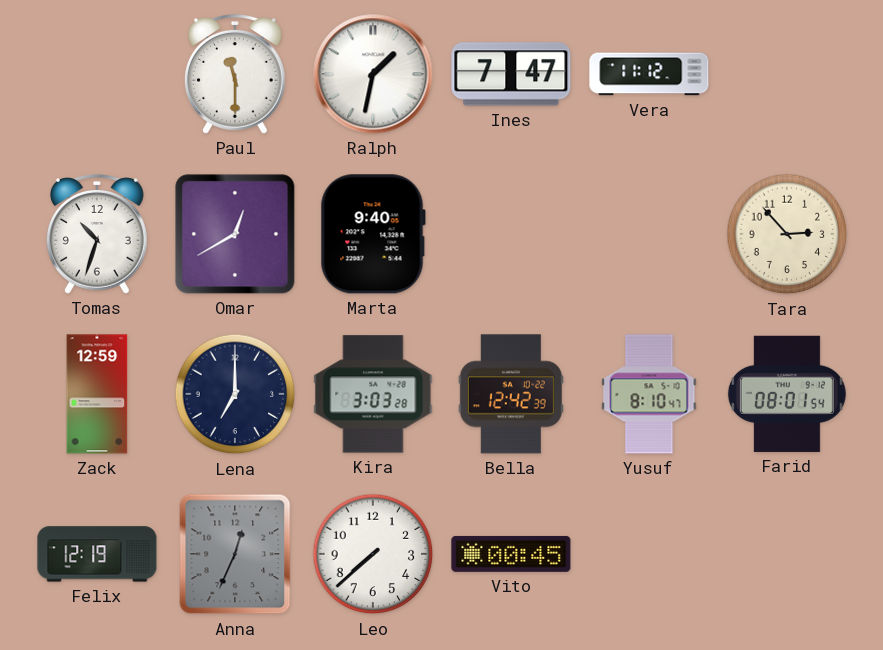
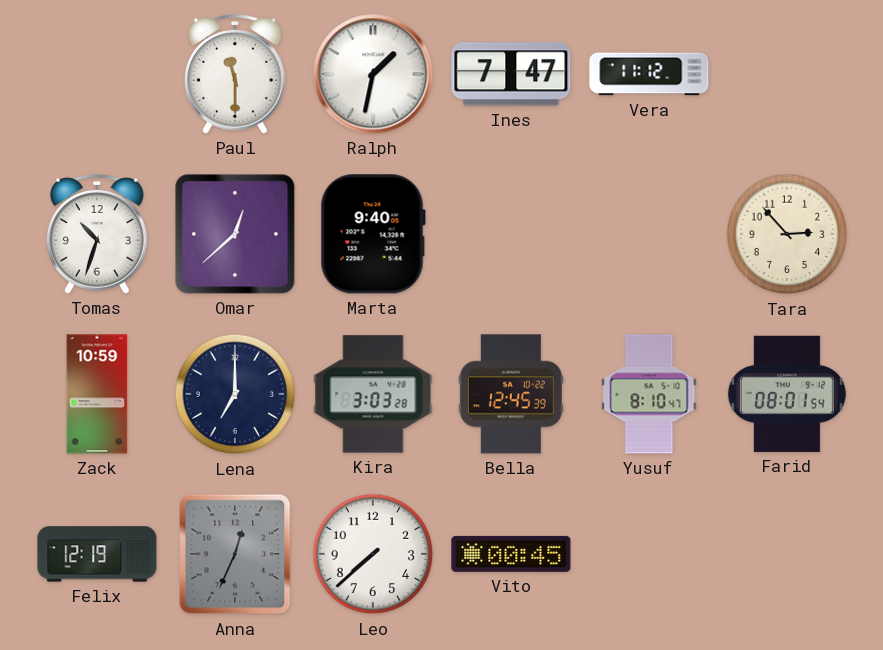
Omar: 12:40 -> 12:38
Zack: 12:59 -> 10:59
Bella: 12:42 -> 12:45
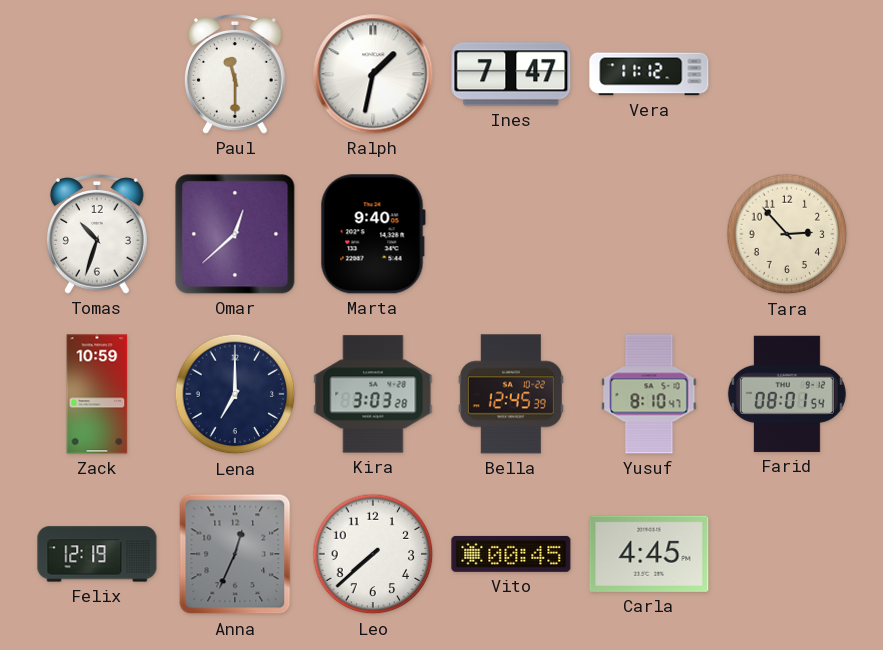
Carla: none -> 4:45
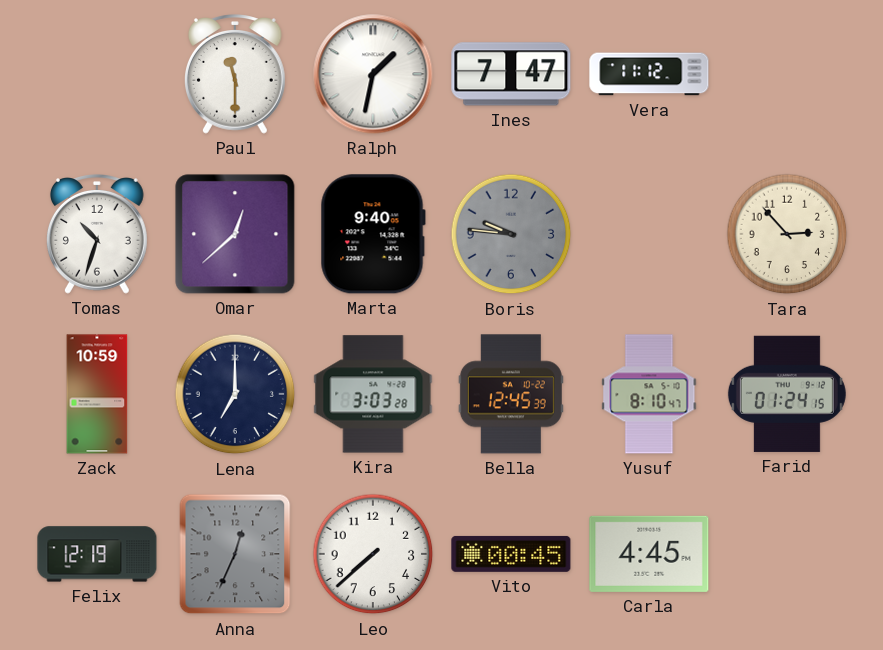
Boris: none -> 9:46
Farid: 08:01 -> 01:24
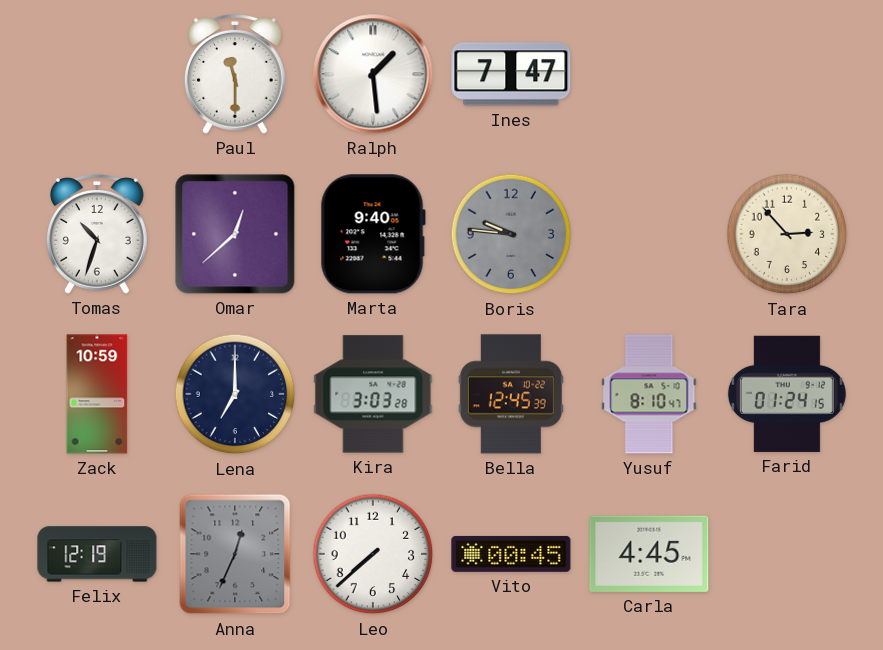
Ralph: 1:32 -> 1:29
Vera: 11:12 -> none
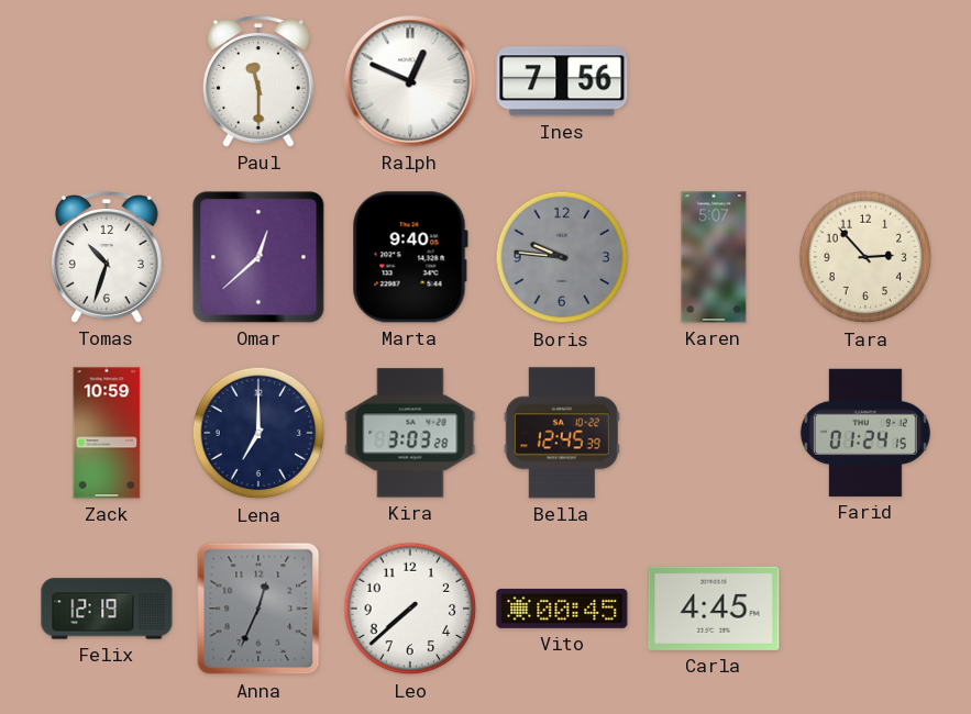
Ralph: 1:29 -> 12:49
Ines: 7:47 -> 7:56
Karen: none -> 5:07
Yusuf: 8:10 -> none
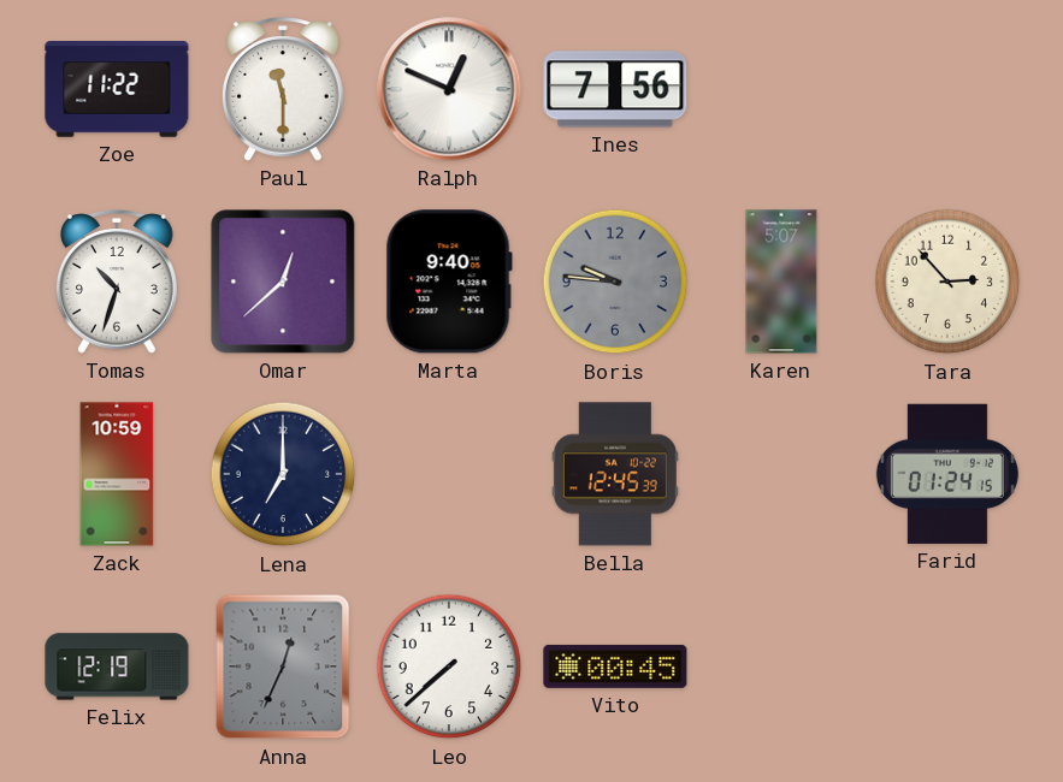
Zoe: none -> 11:22
Kira: 3:03 -> none
Carla: 4:45 -> none
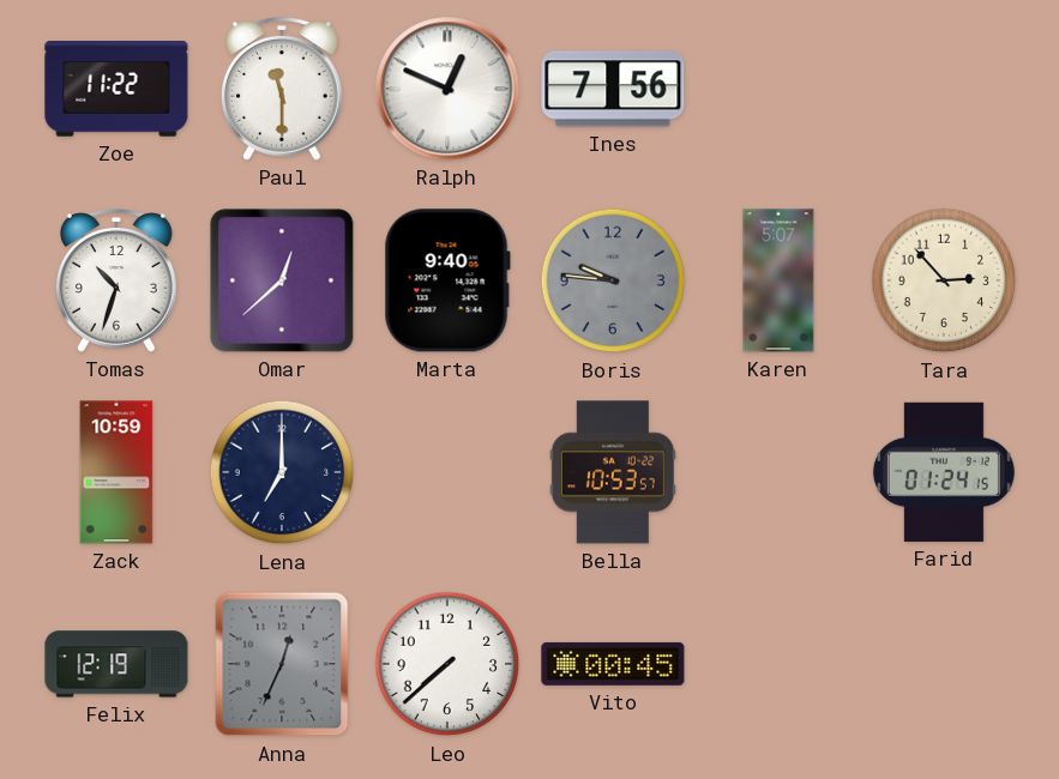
Bella: 12:45 -> 10:53
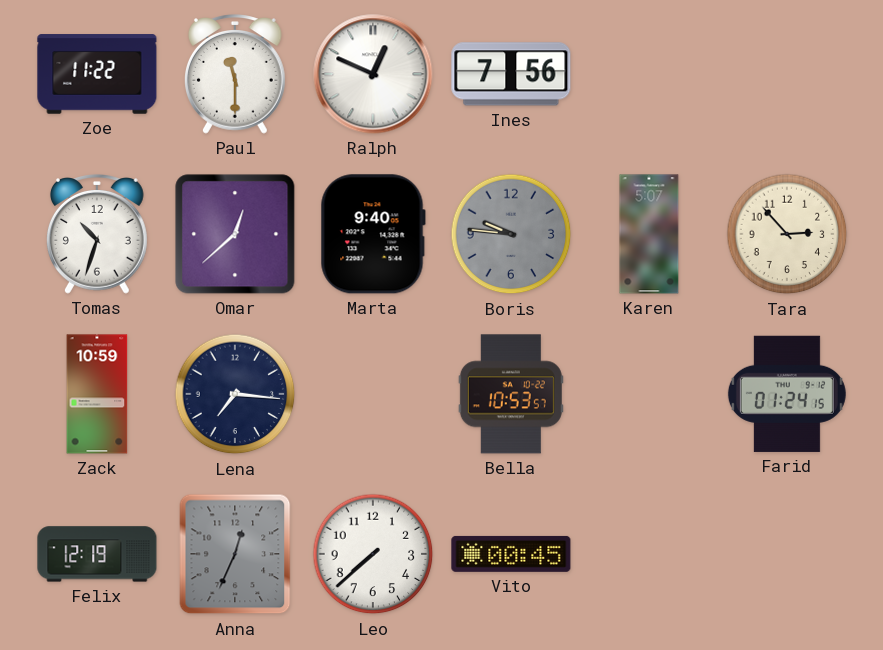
Lena: 7:00 -> 7:16
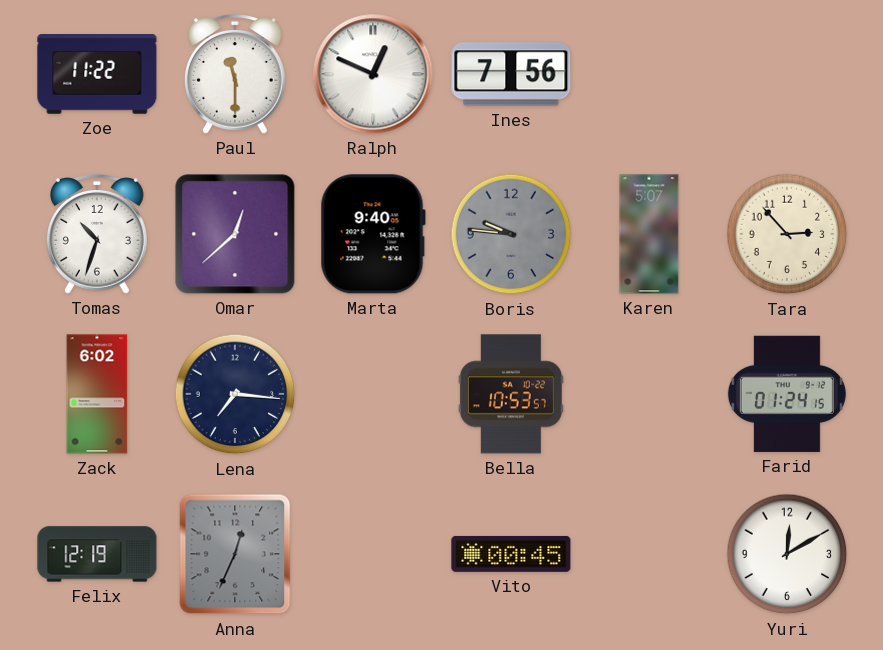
Zack: 10:59 -> 6:02
Leo: 7:38 -> none
Yuri: none -> 12:10
